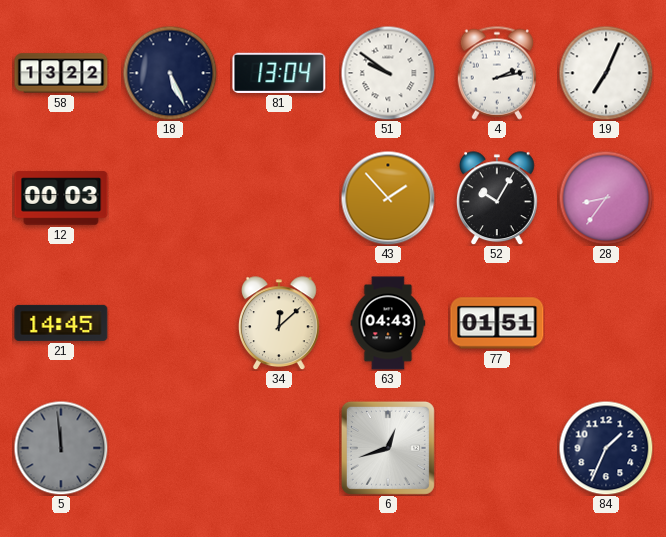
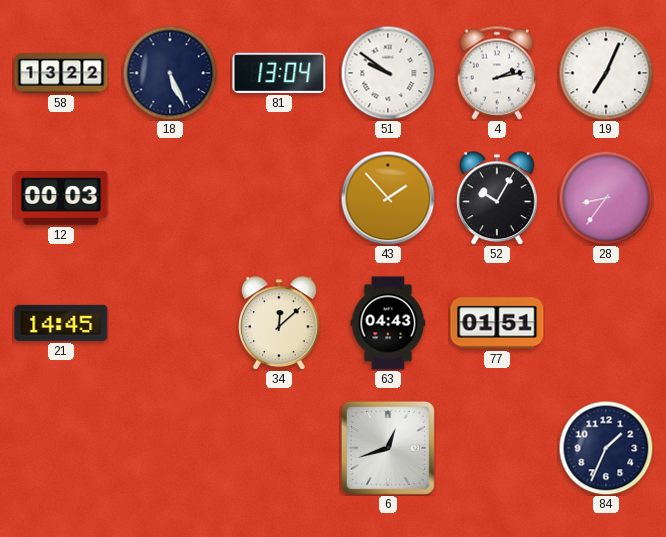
5: 11:59 -> none
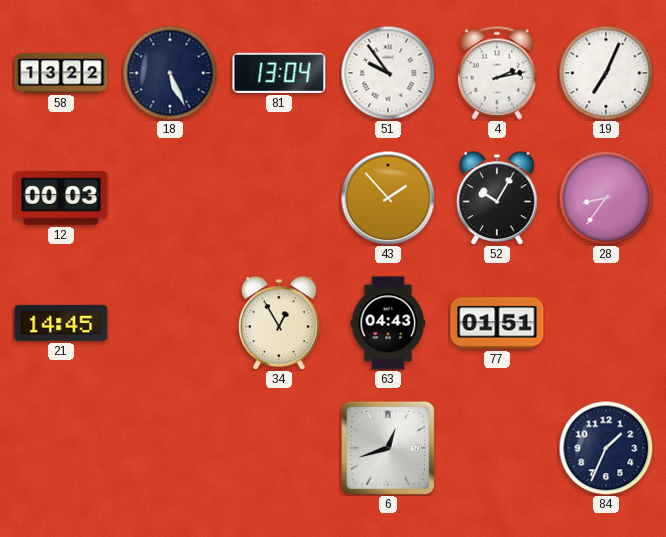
51: 9:51 -> 9:54
34: 12:08 -> 12:55
